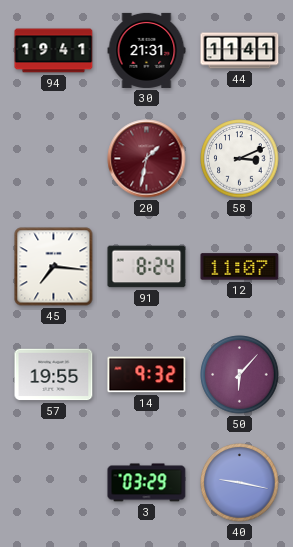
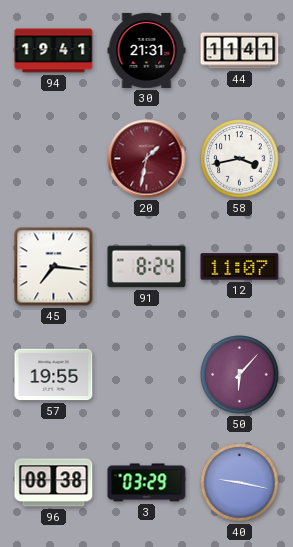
58: 3:11 -> 3:43
14: 9:32 -> none
96: none -> 08:38
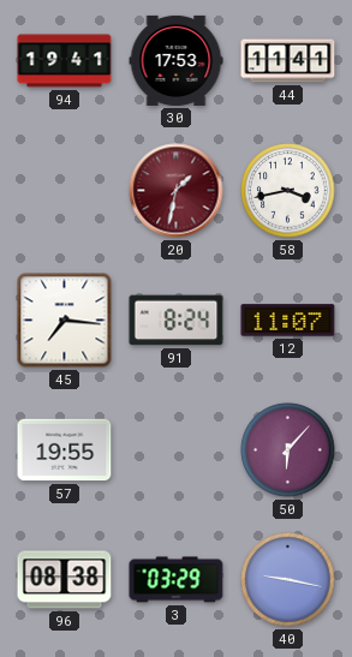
30: 21:31 -> 17:53
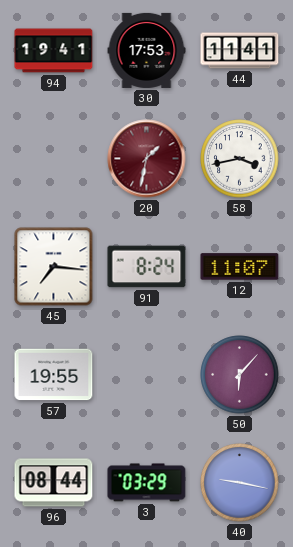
96: 08:38 -> 08:44
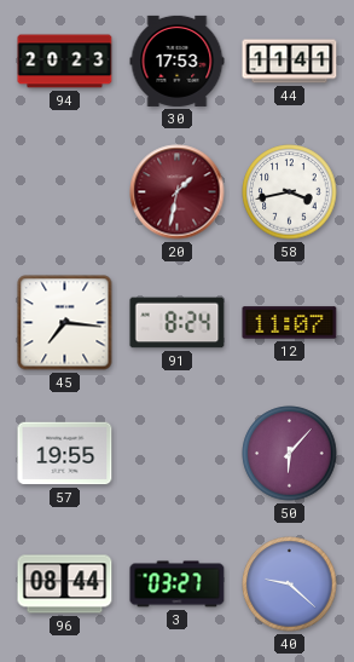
94: 19:41 -> 20:23
3: 03:29 -> 03:27
40: 9:17 -> 9:22
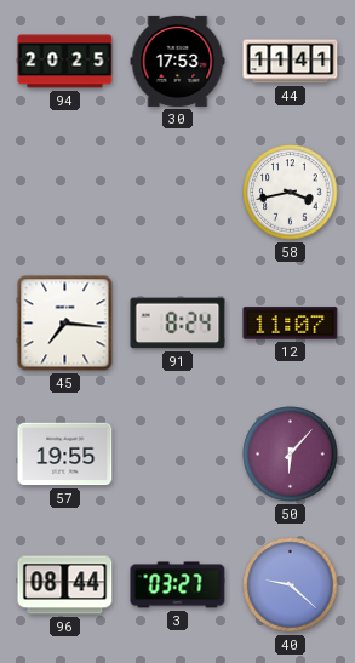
94: 20:23 -> 20:25
20: 1:32 -> none
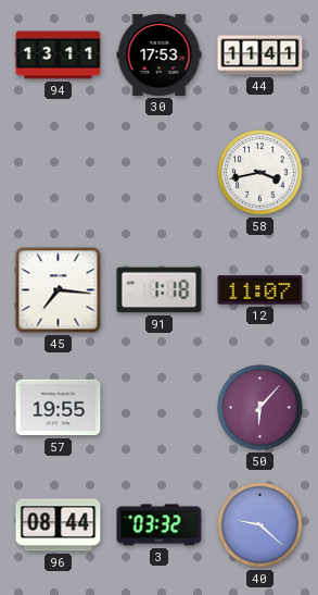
94: 20:25 -> 13:11
91: 8:24 -> 1:18
3: 03:27 -> 03:32
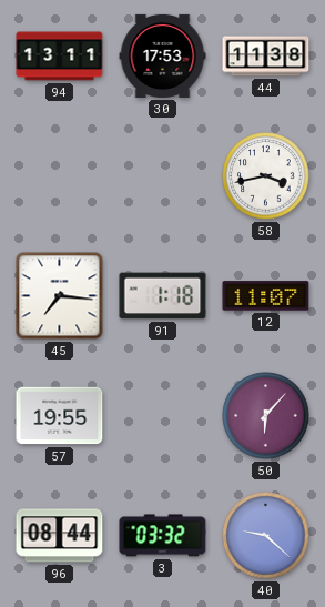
44: 11:41 -> 11:38
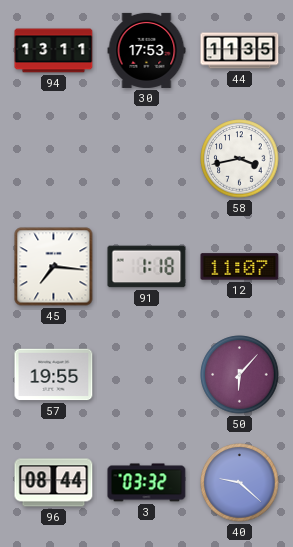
44: 11:38 -> 11:35
